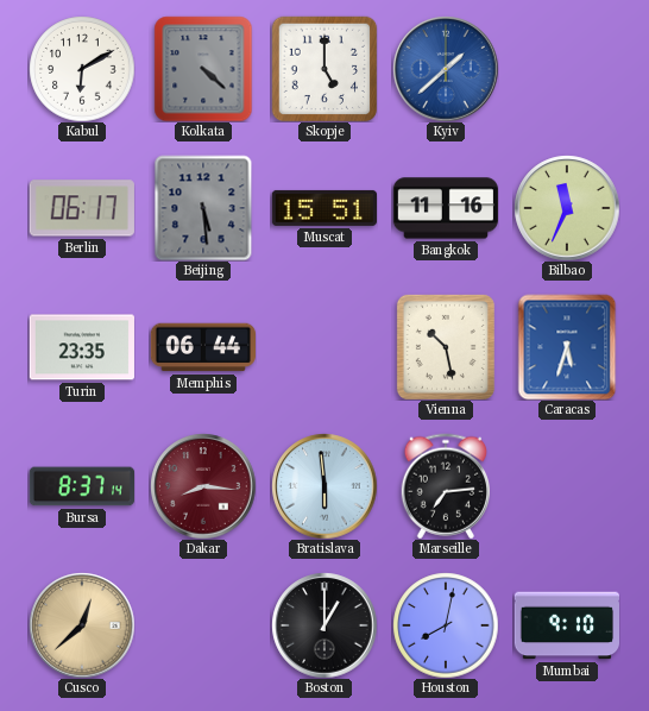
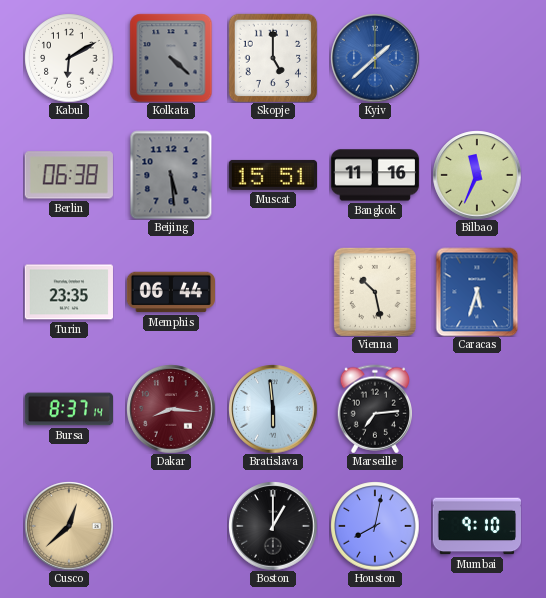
Berlin: 06:17 -> 06:38
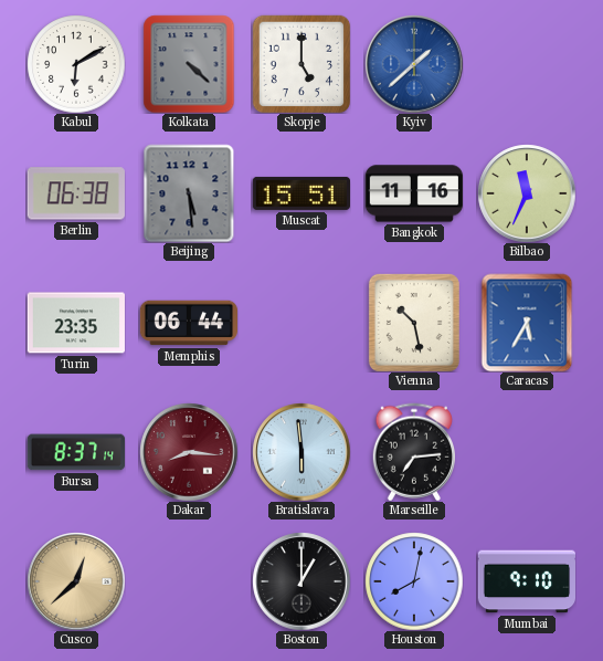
Caracas: 5:33 -> 5:35
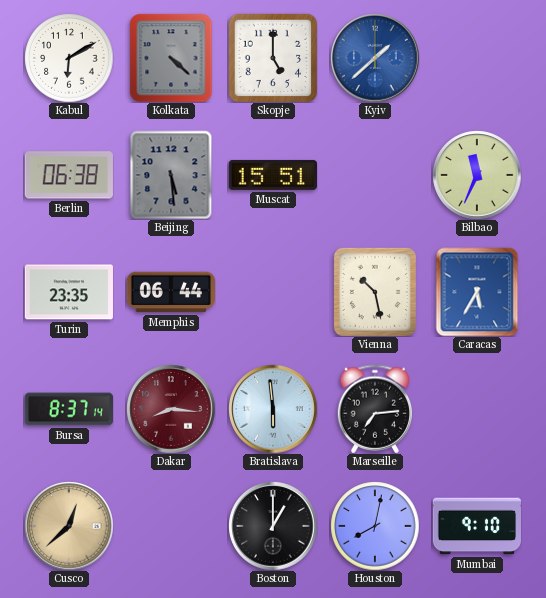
Bangkok: 11:16 -> none
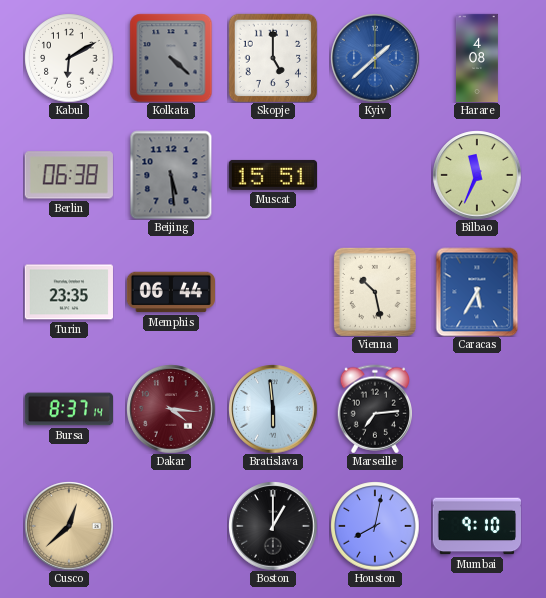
Harare: none -> 4:08
Dakar: 8:16 -> 4:16
